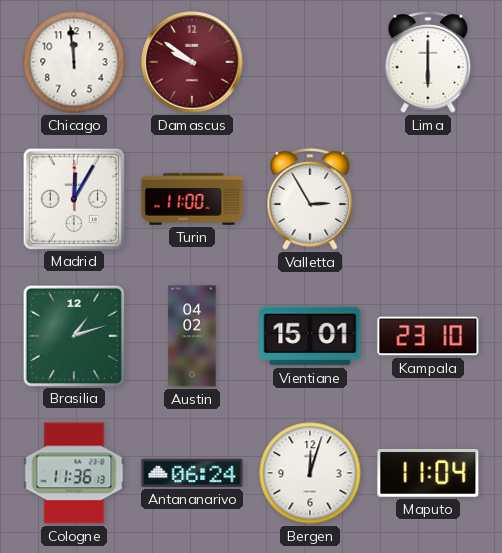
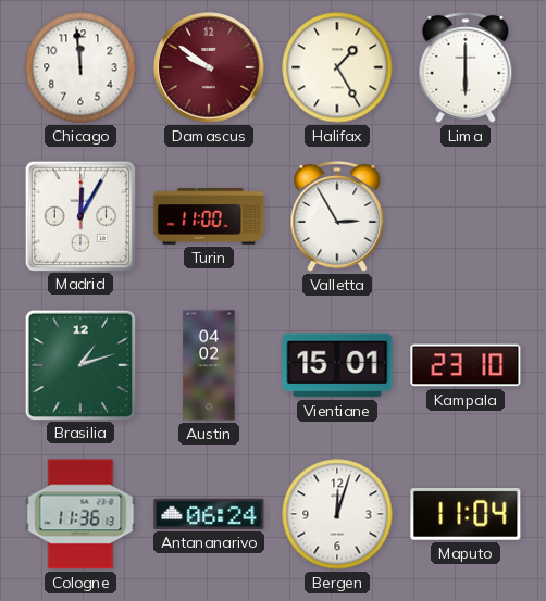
Halifax: none -> 1:25
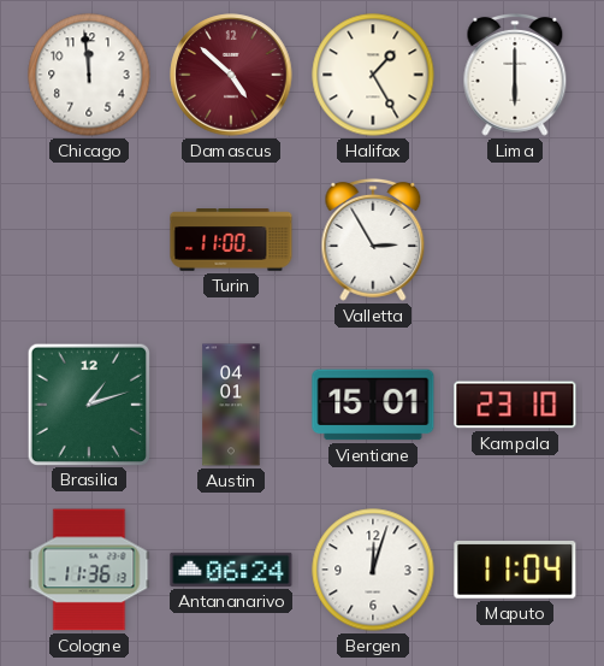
Damascus: 9:51 -> 4:52
Madrid: 12:05 -> none
Austin: 04:02 -> 04:01
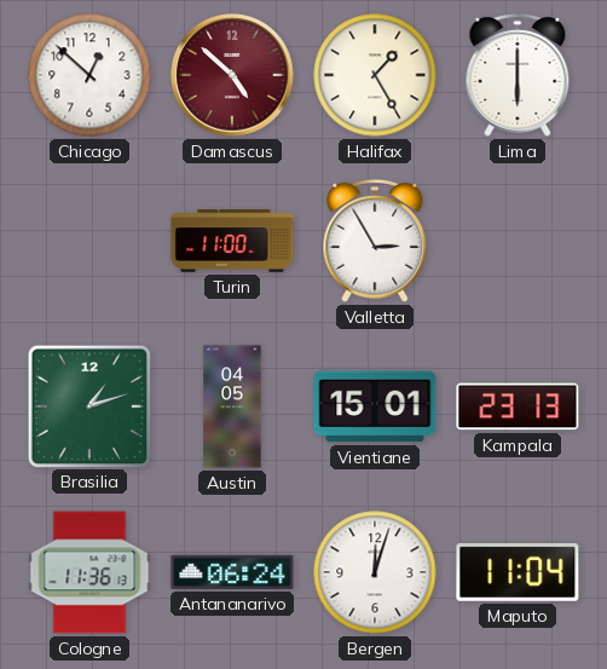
Chicago: 11:59 -> 12:52
Austin: 04:01 -> 04:05
Kampala: 23:10 -> 23:13
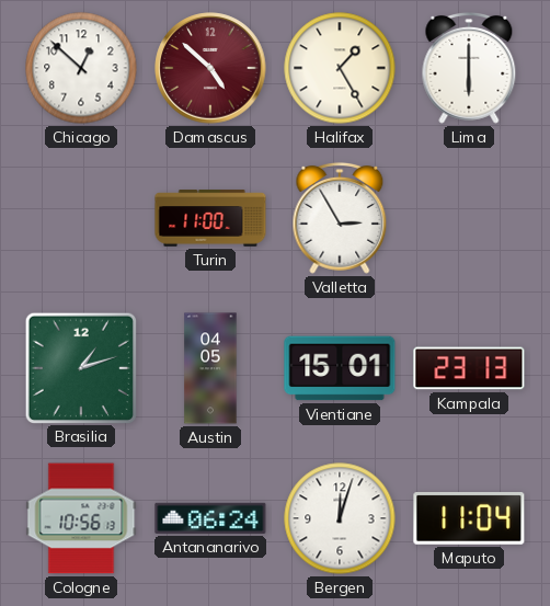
Cologne: 11:36 -> 10:56
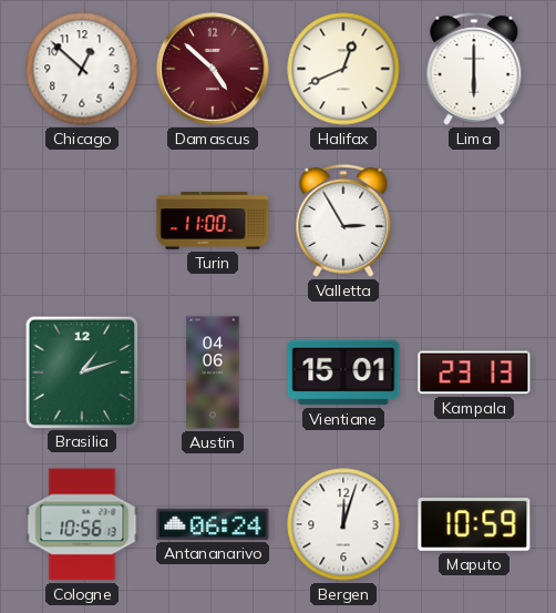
Halifax: 1:25 -> 12:41
Austin: 04:05 -> 04:06
Maputo: 11:04 -> 10:59
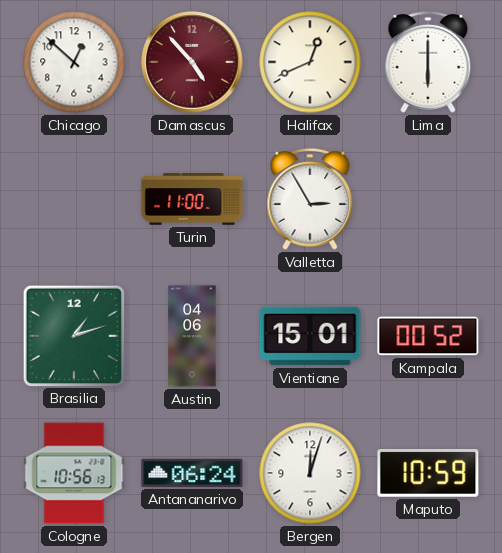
Damascus: 4:52 -> 4:53
Kampala: 23:13 -> 00:52
